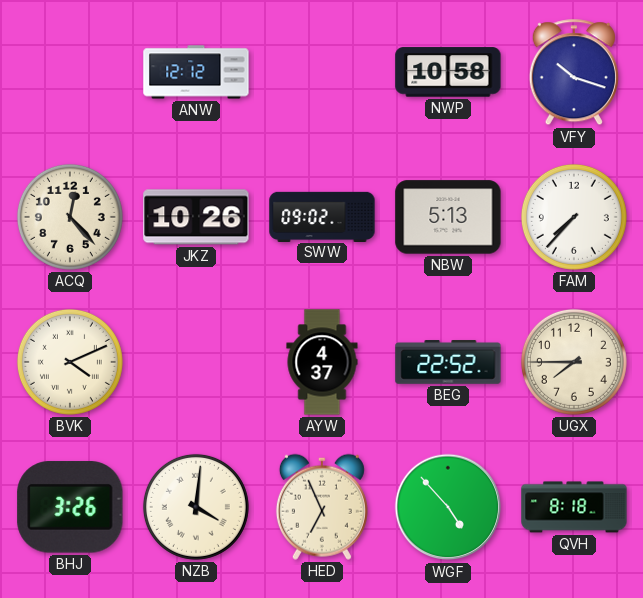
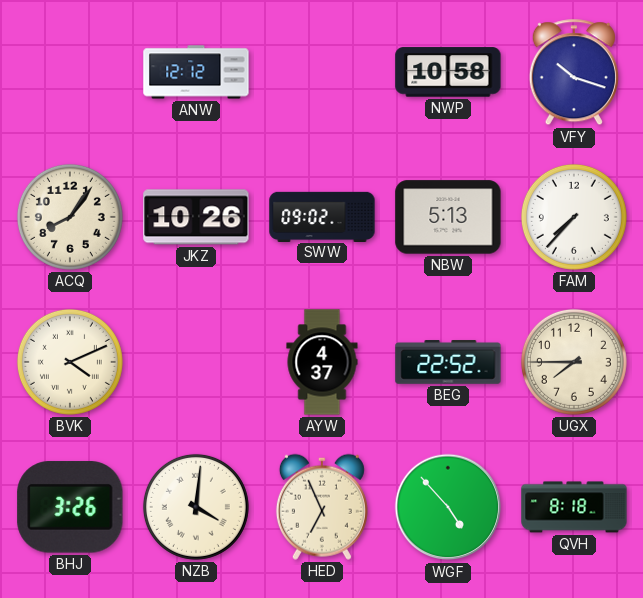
ACQ: 12:23 -> 8:06
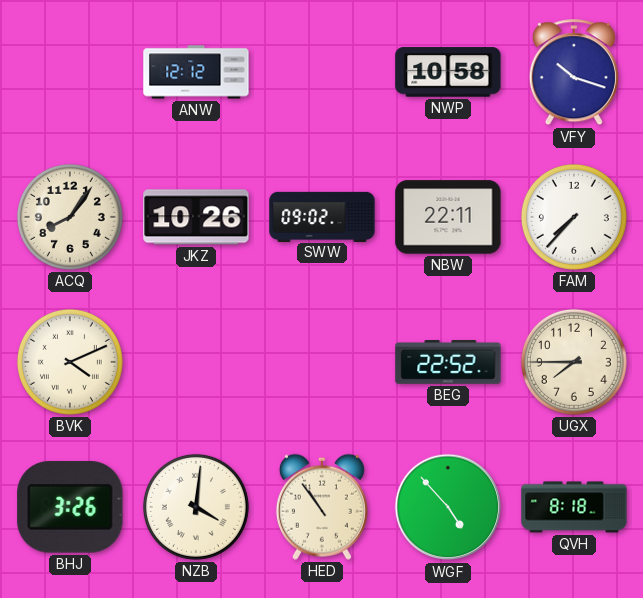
NBW: 5:13 -> 22:11
AYW: 4:37 -> none
HED: 6:56 -> 10:54
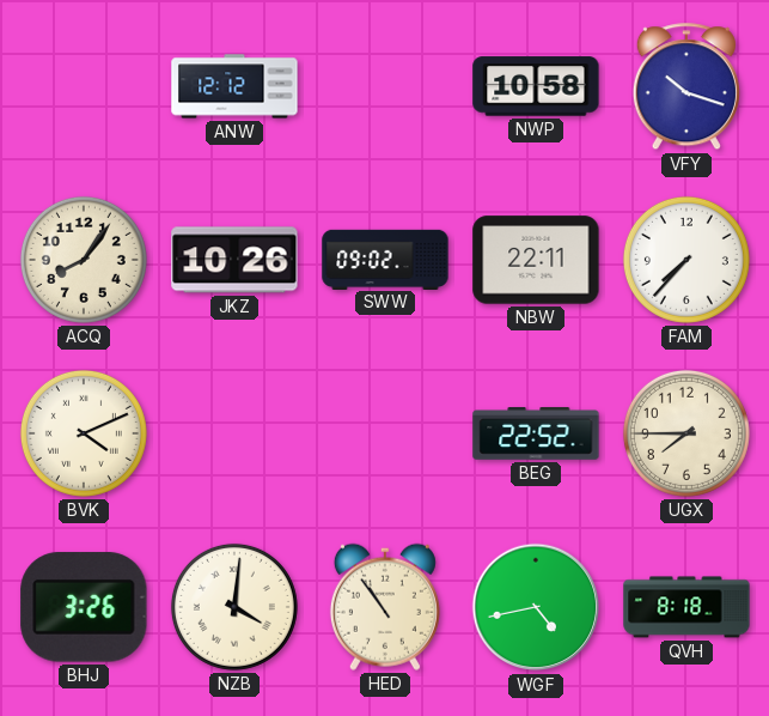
WGF: 4:53 -> 4:43
